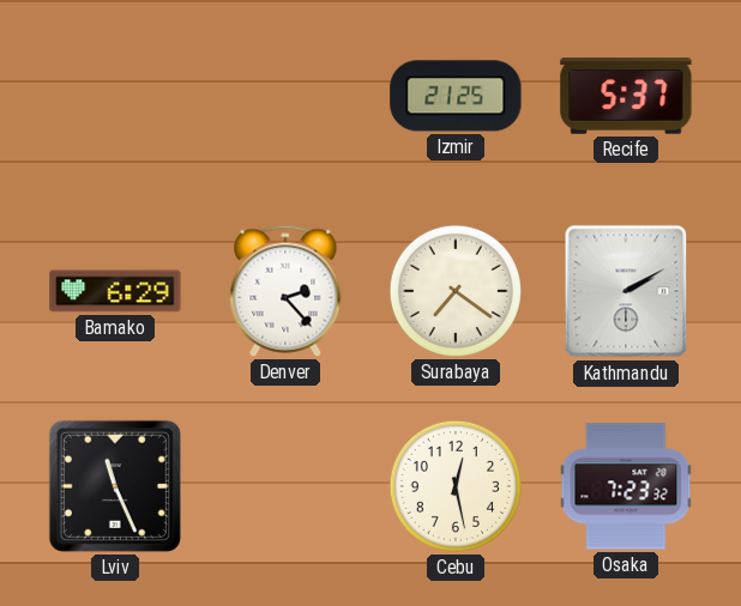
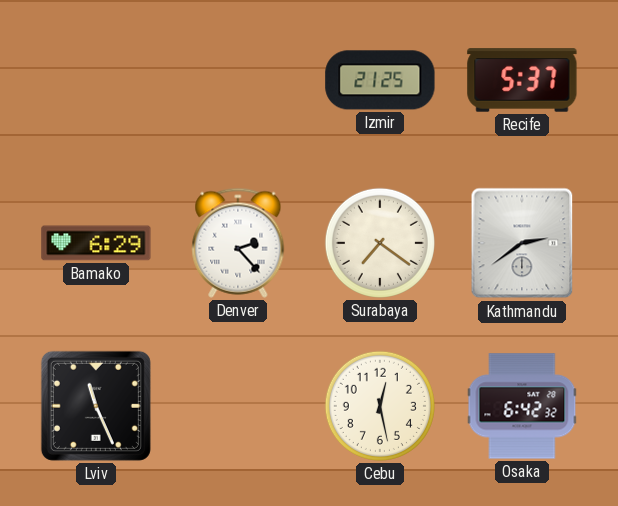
Kathmandu: 2:10 -> 2:39
Osaka: 7:23 -> 6:42
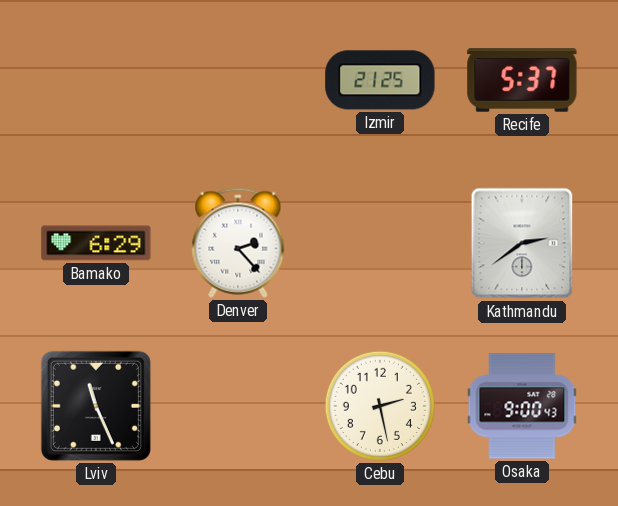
Surabaya: 7:21 -> none
Cebu: 12:28 -> 2:28
Osaka: 6:42 -> 9:00
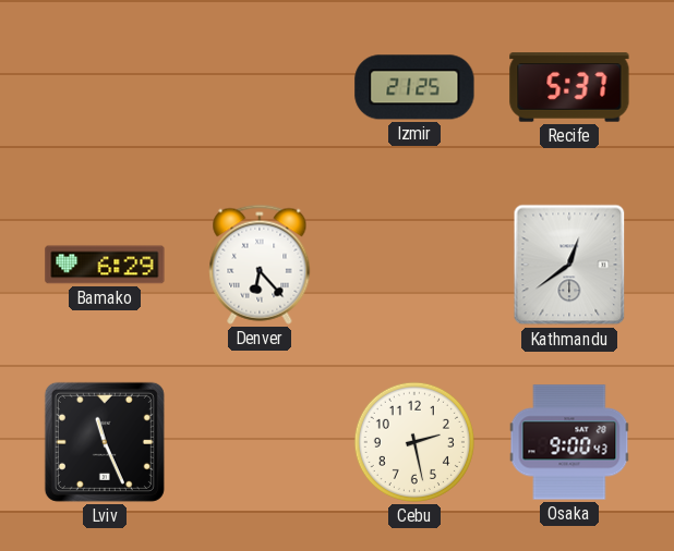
Denver: 2:23 -> 6:23
Kathmandu: 2:39 -> 12:39
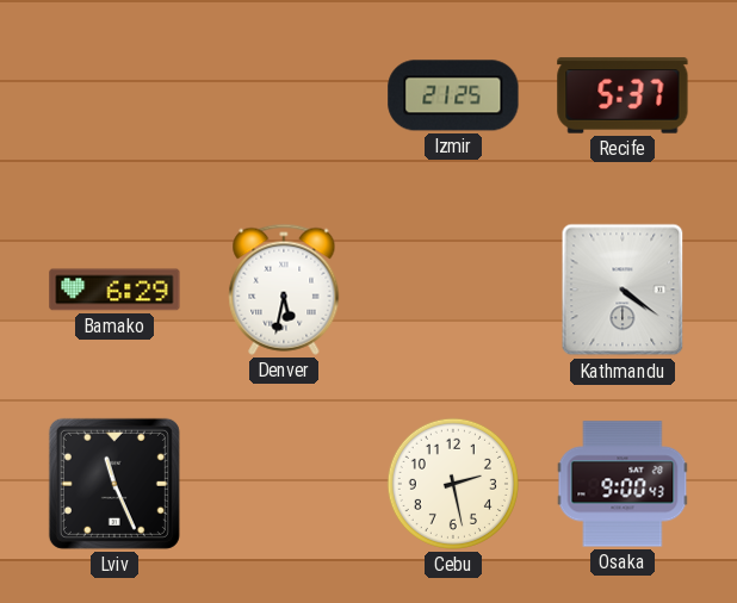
Denver: 6:23 -> 5:32
Kathmandu: 12:39 -> 4:21
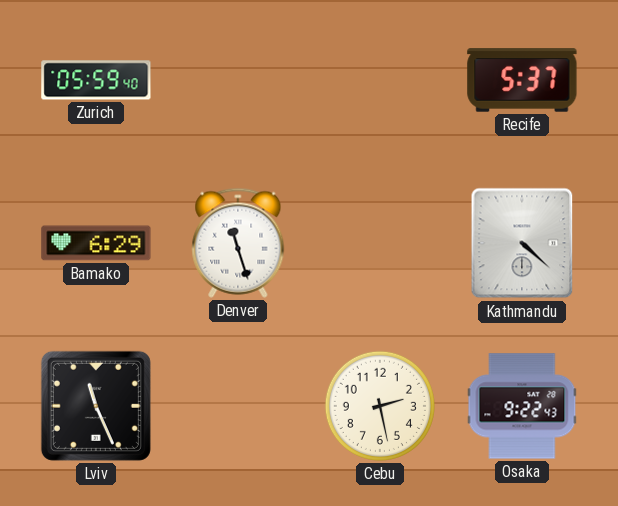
Zurich: none -> 05:59
Izmir: 21:25 -> none
Denver: 5:32 -> 11:27
Kathmandu: 4:21 -> 4:22
Osaka: 9:00 -> 9:22
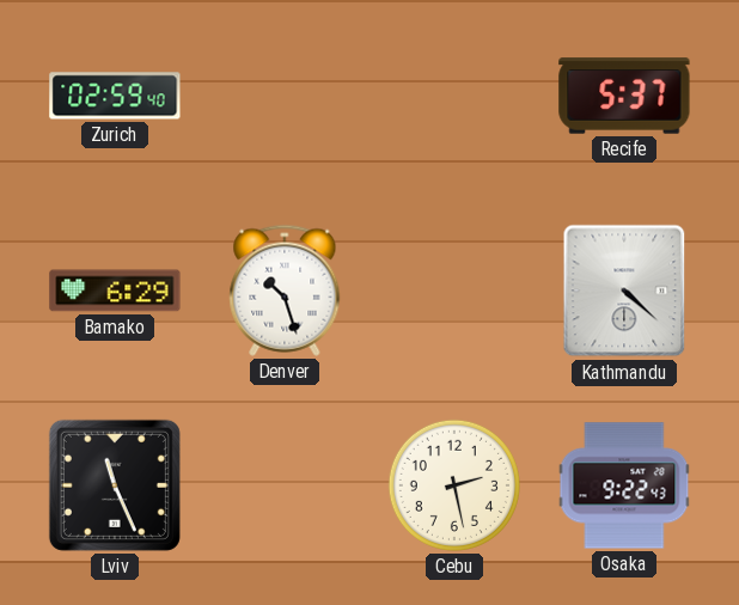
Zurich: 05:59 -> 02:59
Denver: 11:27 -> 10:27
